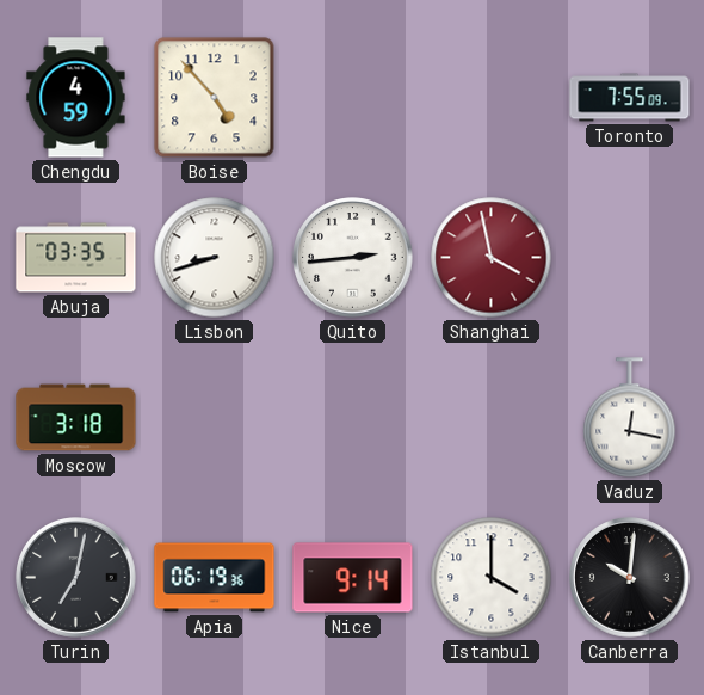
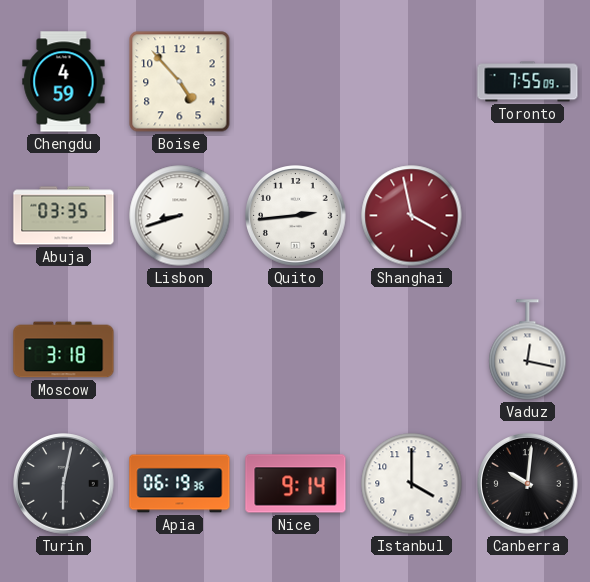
Turin: 7:02 -> 6:02
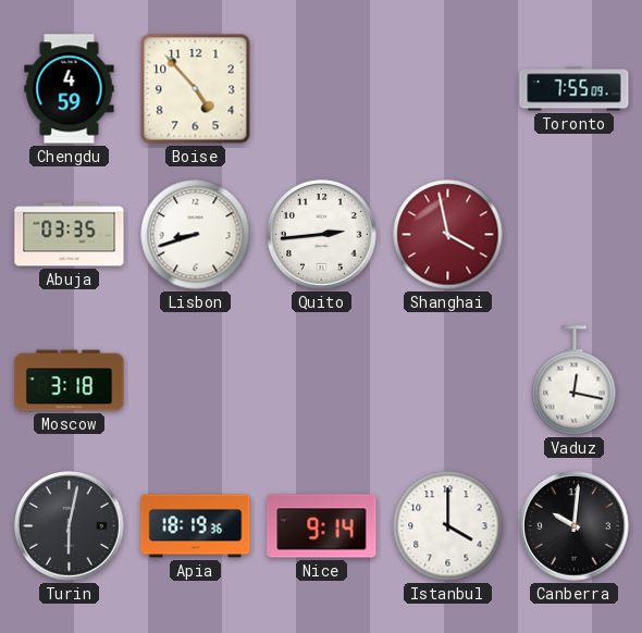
Apia: 06:19 -> 18:19
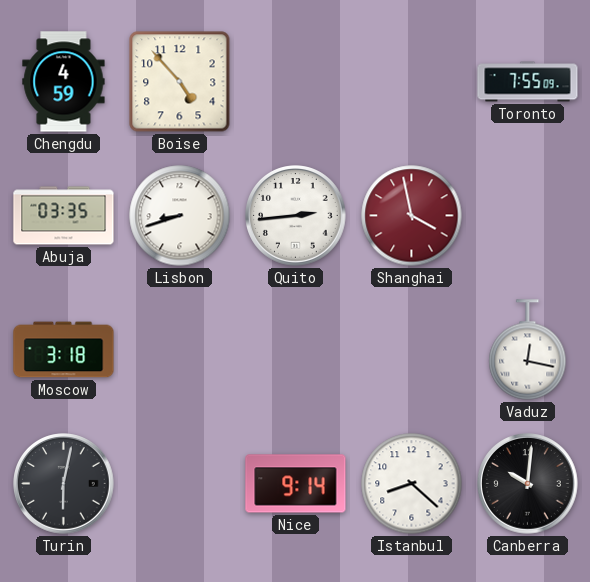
Apia: 18:19 -> none
Istanbul: 4:00 -> 8:22
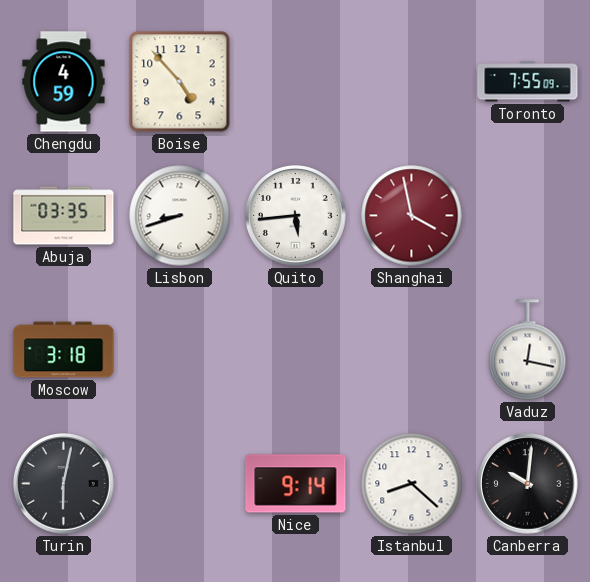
Quito: 2:44 -> 5:44
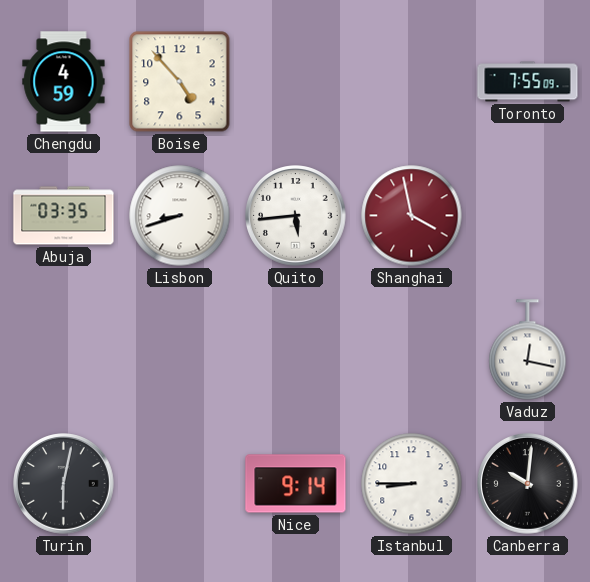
Moscow: 3:18 -> none
Istanbul: 8:22 -> 8:45
